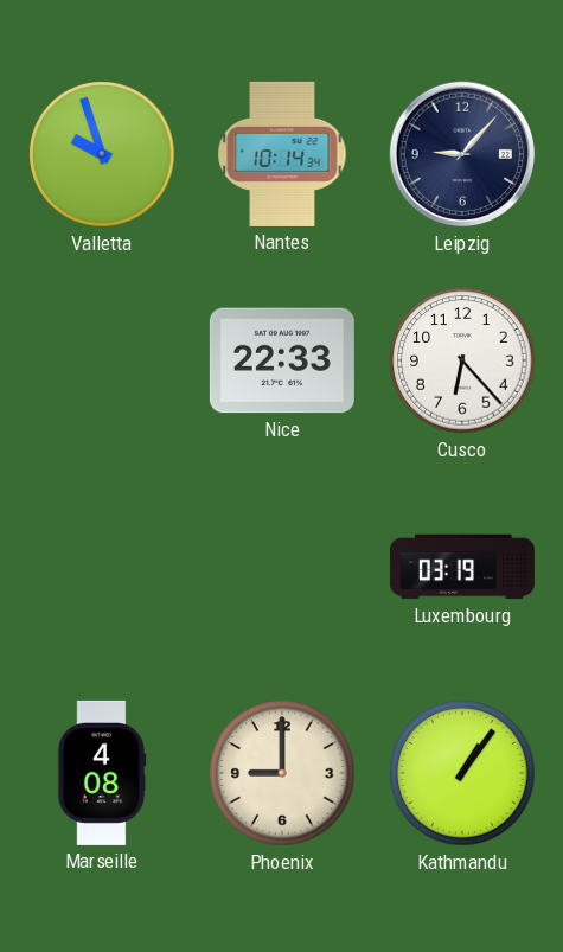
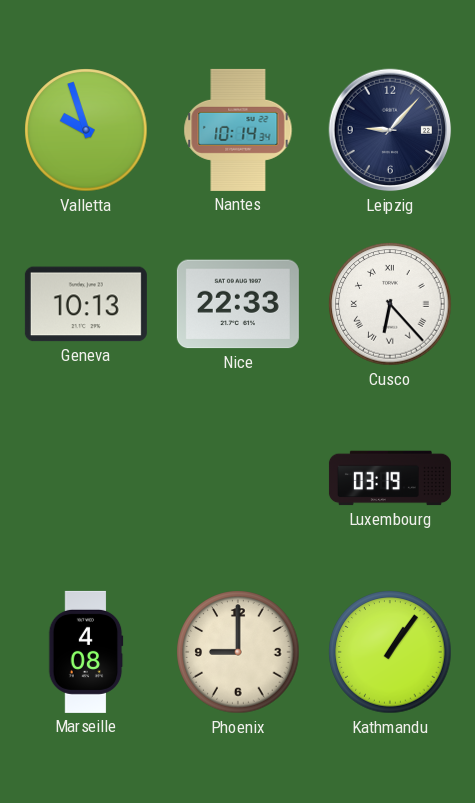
Geneva: none -> 10:13
Cusco numerals: Arabic -> Roman
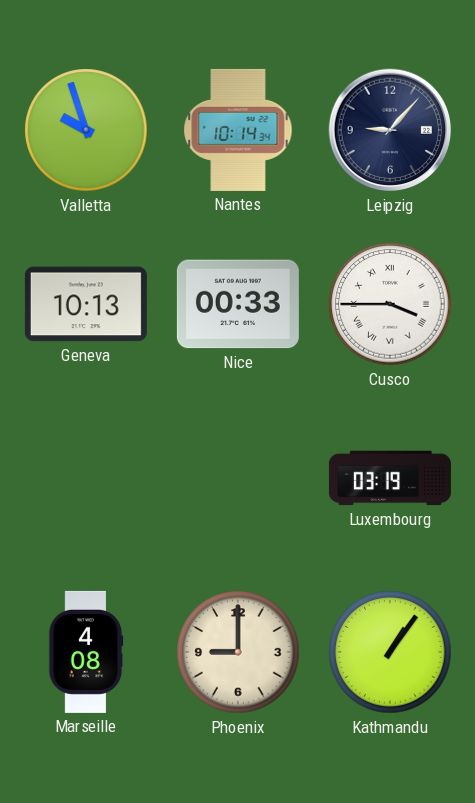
Nice: 22:33 -> 00:33
Cusco: 6:23 -> 3:45
